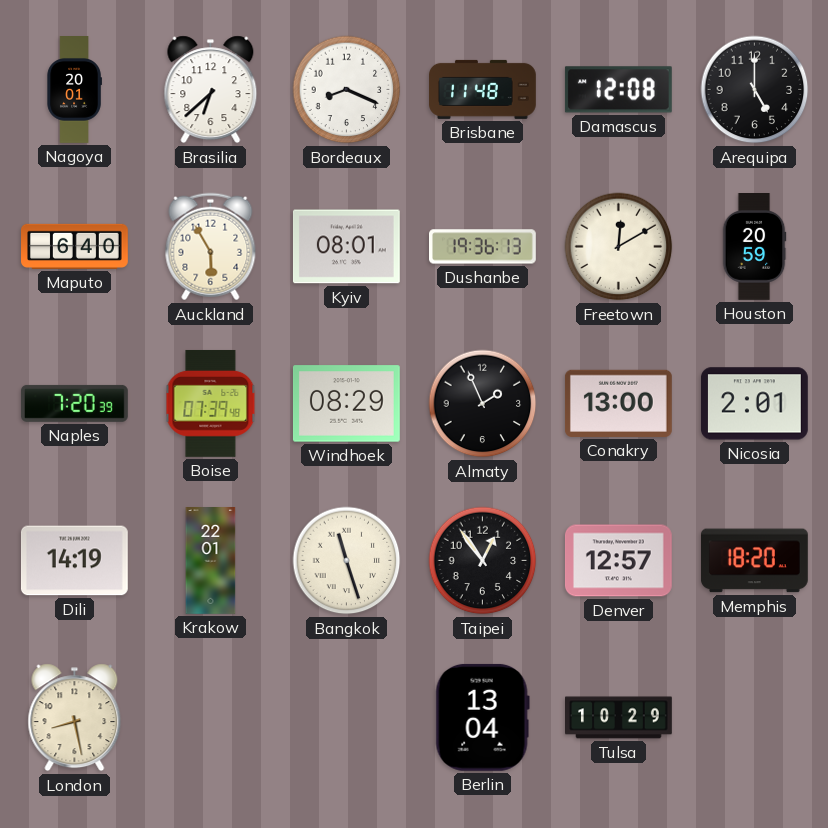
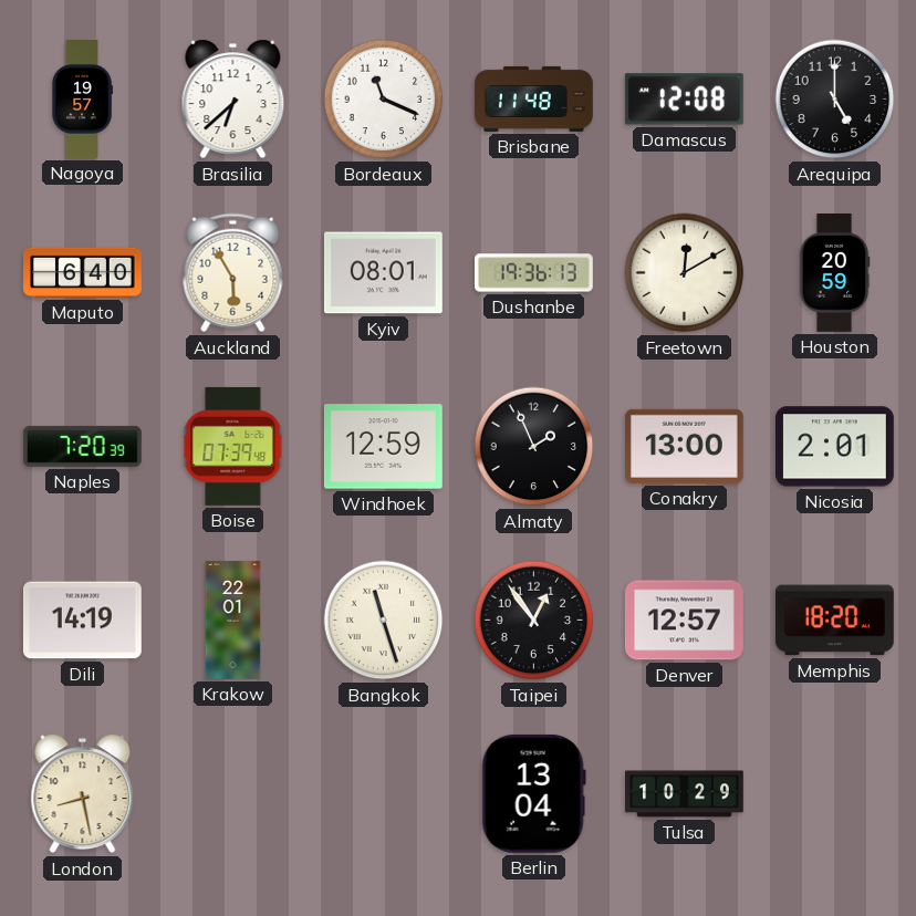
Nagoya: 20:01 -> 19:57
Bordeaux: 8:19 -> 11:19
Windhoek: 08:29 -> 12:59
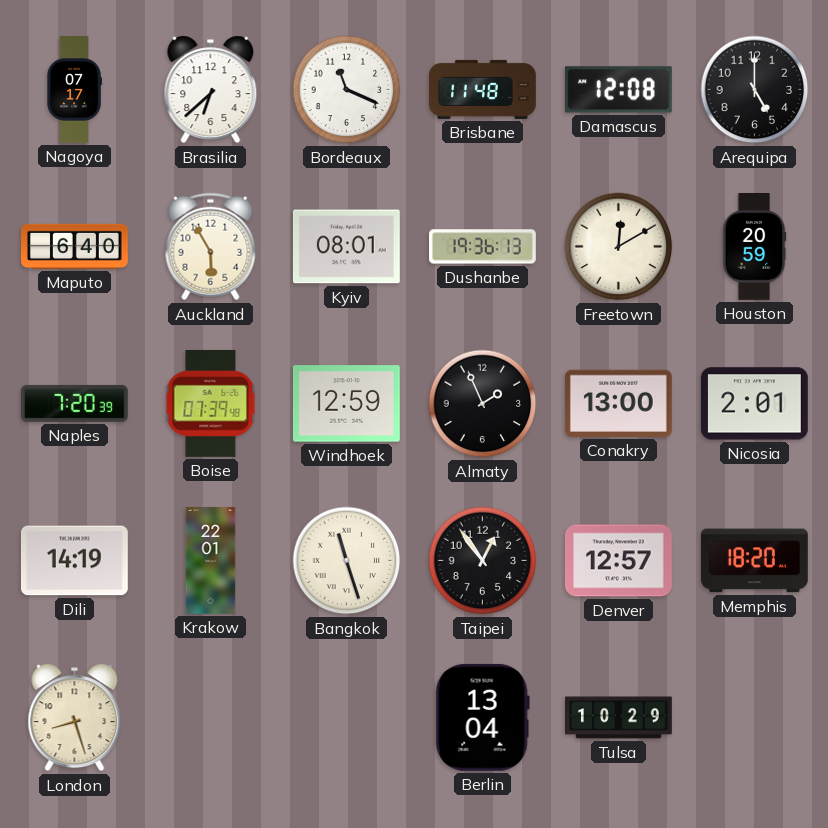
Nagoya: 19:57 -> 07:17
London: 8:28 -> 8:27
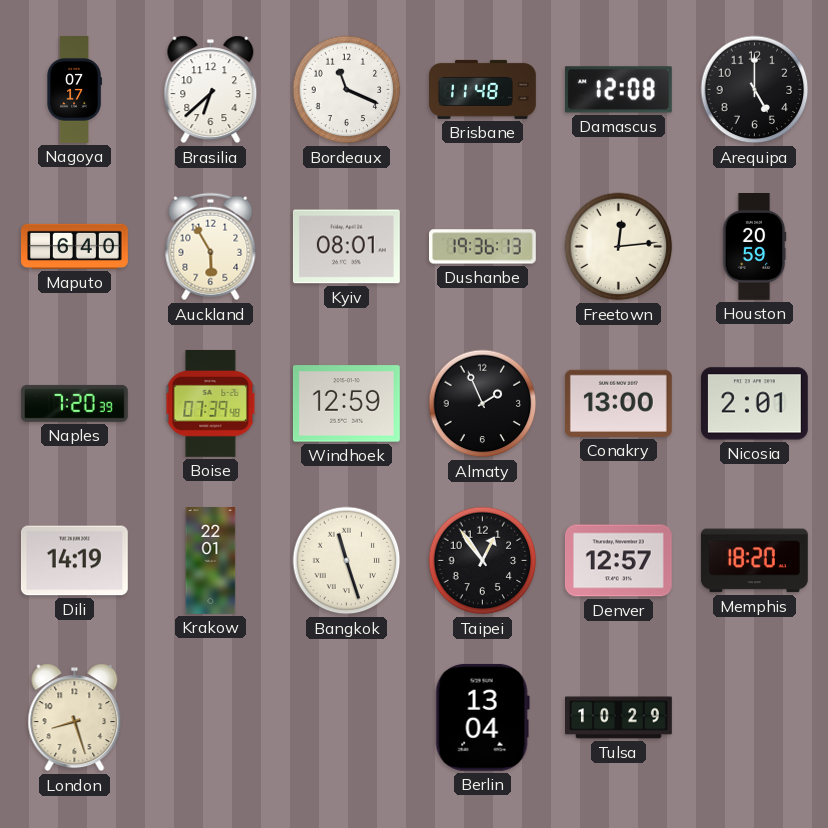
Freetown: 12:10 -> 12:14
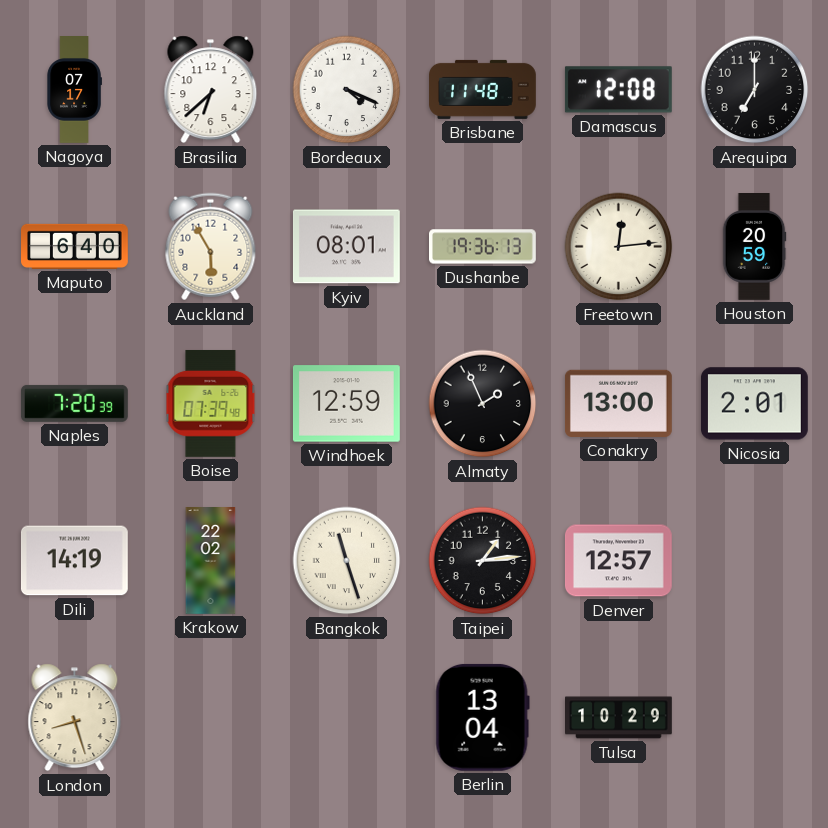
Bordeaux: 11:19 -> 4:19
Arequipa: 5:00 -> 7:00
Krakow: 22:01 -> 22:02
Taipei: 12:54 -> 1:14
Memphis: 18:20 -> none
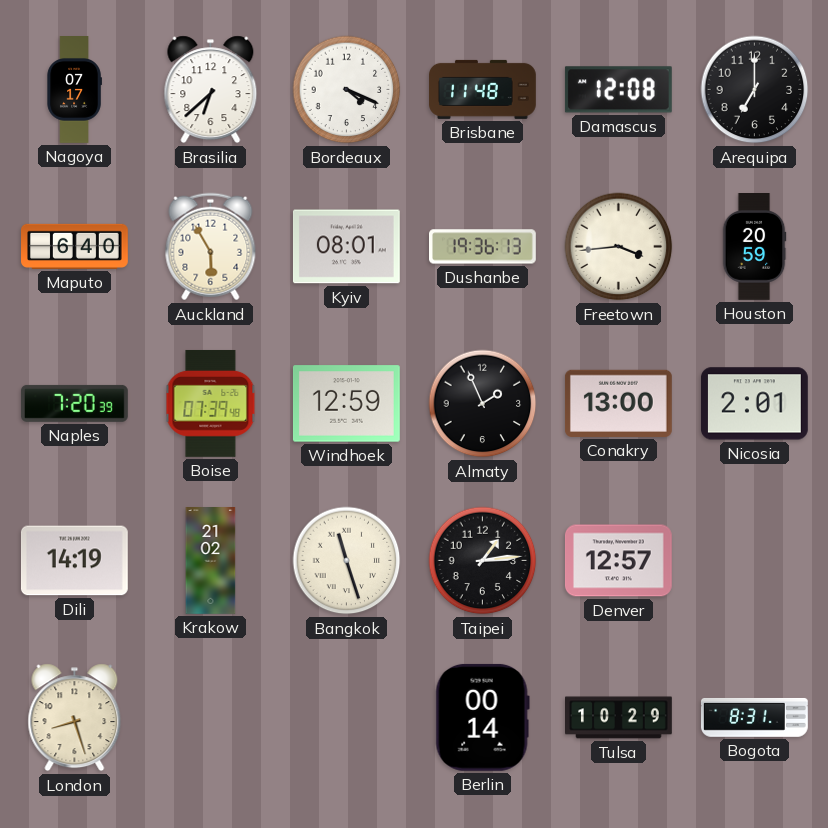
Freetown: 12:14 -> 3:44
Krakow: 22:02 -> 21:02
Berlin: 13:04 -> 00:14
Bogota: none -> 8:31
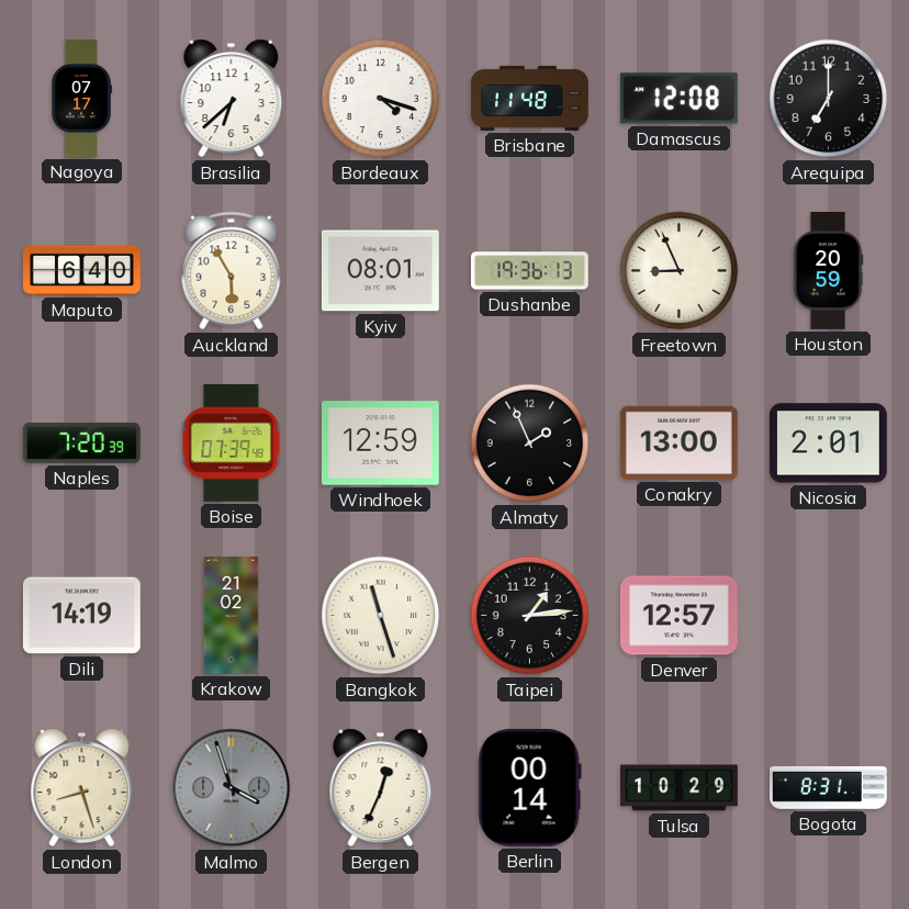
Bordeaux: 4:19 -> 4:18
Freetown: 3:44 -> 8:56
Malmo: none -> 3:57
Bergen: none -> 12:34
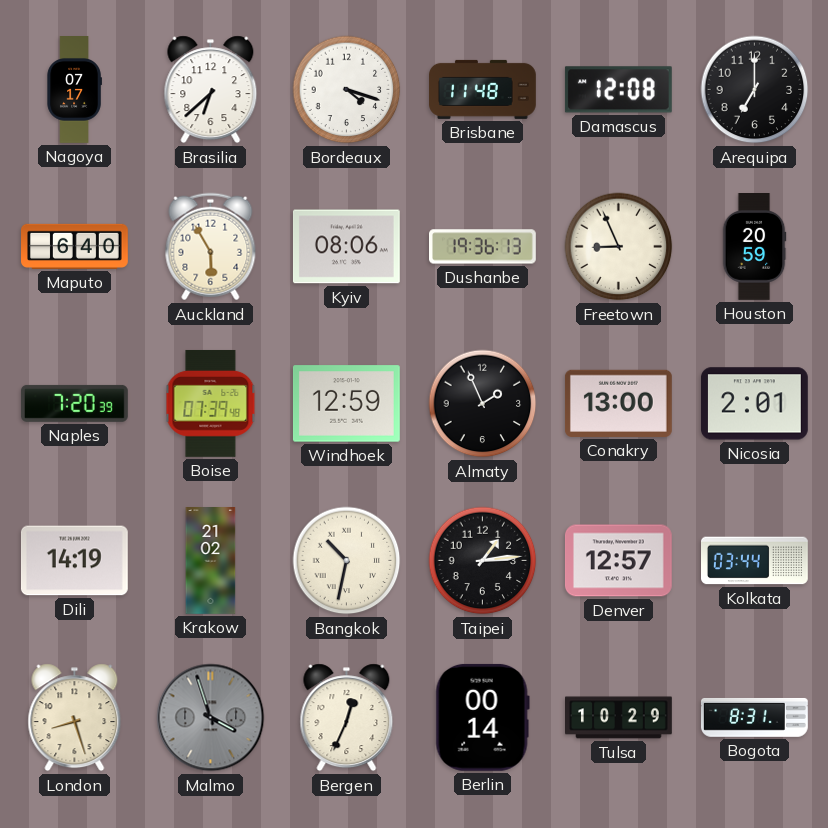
Kyiv: 08:01 -> 08:06
Bangkok: 11:27 -> 10:32
Kolkata: none -> 03:44
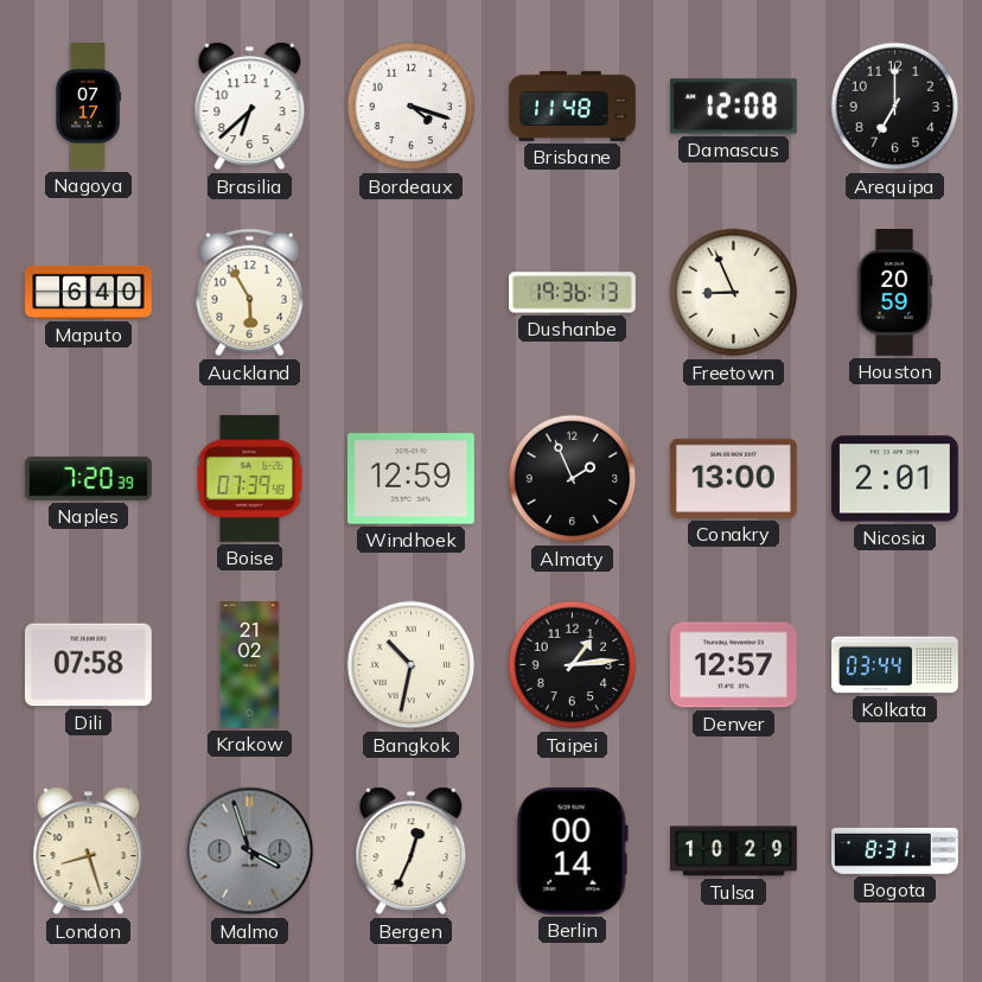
Kyiv: 08:06 -> none
Dili: 14:19 -> 07:58
